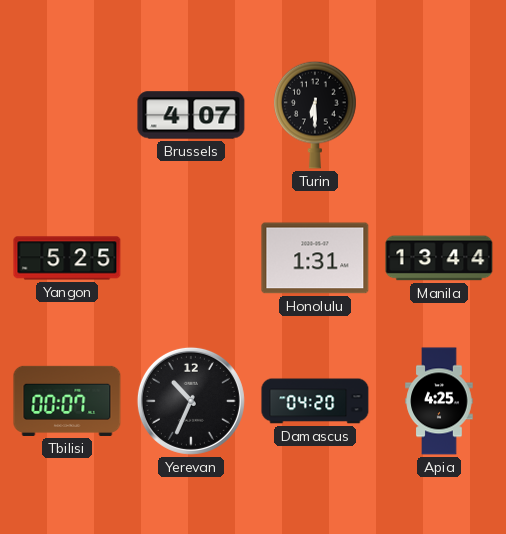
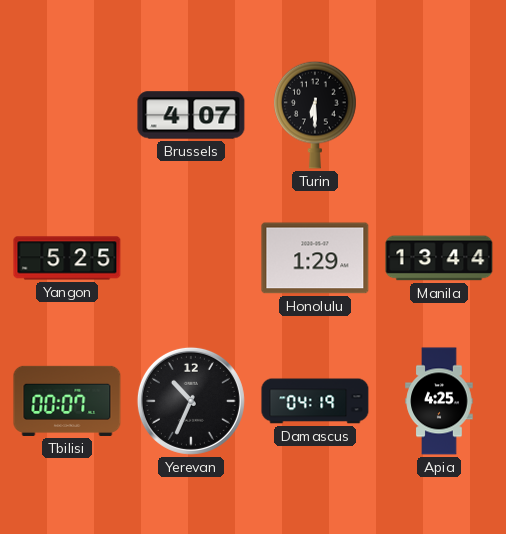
Honolulu: 1:31 -> 1:29
Damascus: 04:20 -> 04:19
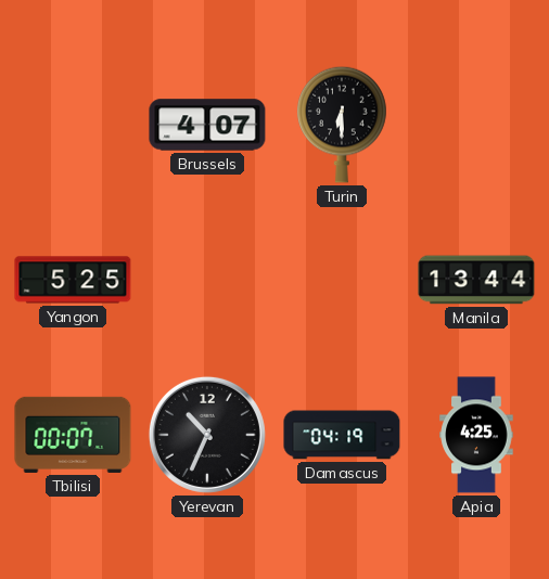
Honolulu: 1:29 -> none
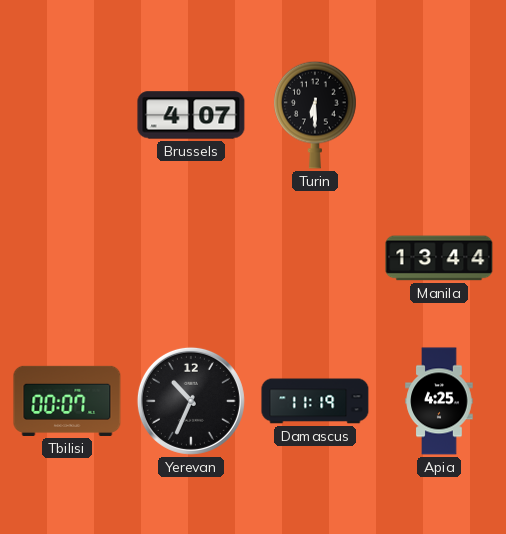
Yangon: 5:25 -> none
Damascus: 04:19 -> 11:19
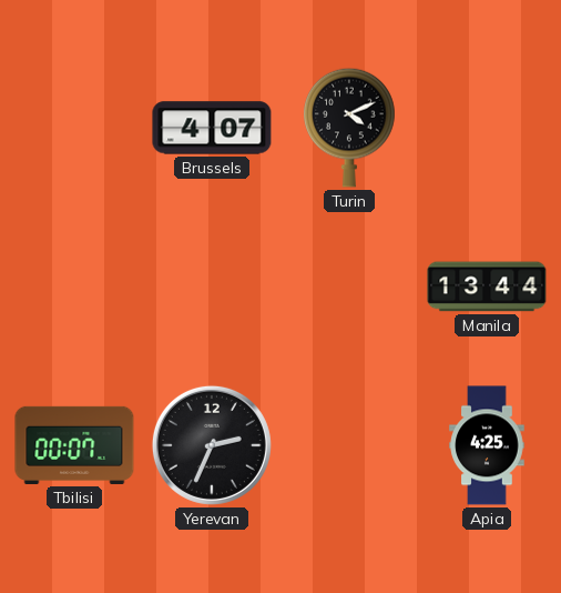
Turin: 6:30 -> 4:11
Yerevan: 10:34 -> 2:34
Damascus: 11:19 -> none
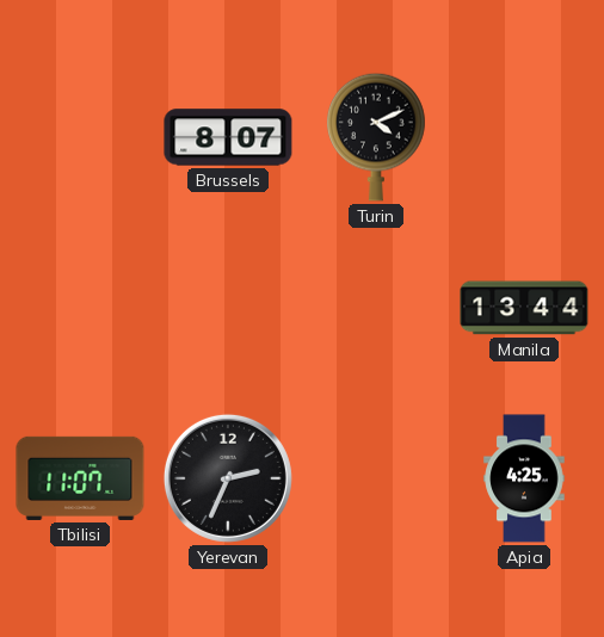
Brussels: 4:07 -> 8:07
Tbilisi: 00:07 -> 11:07
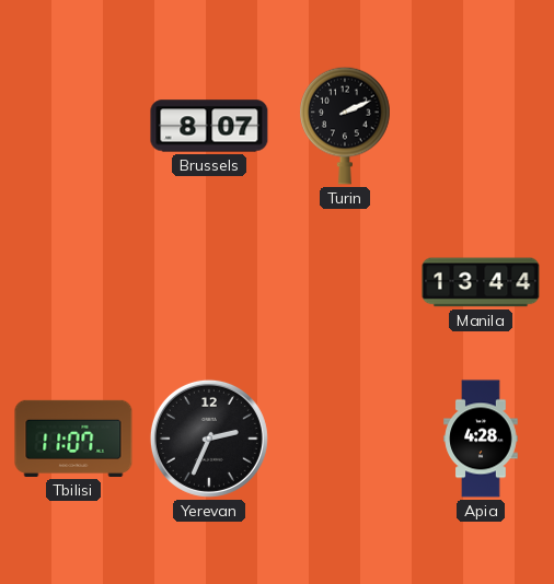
Turin: 4:11 -> 2:11
Apia: 4:25 -> 4:28
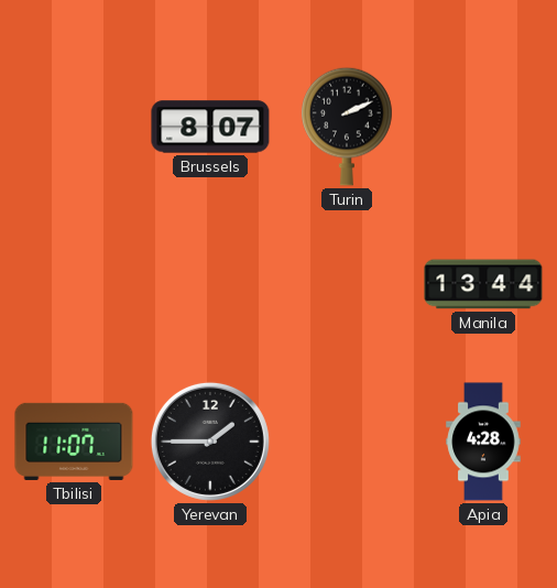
Yerevan: 2:34 -> 1:45
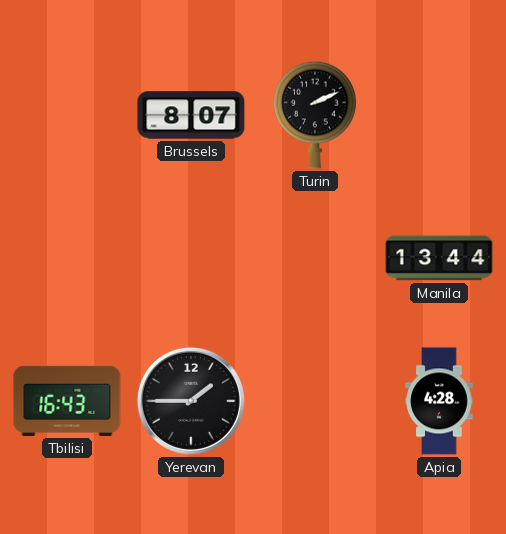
Tbilisi: 11:07 -> 16:43
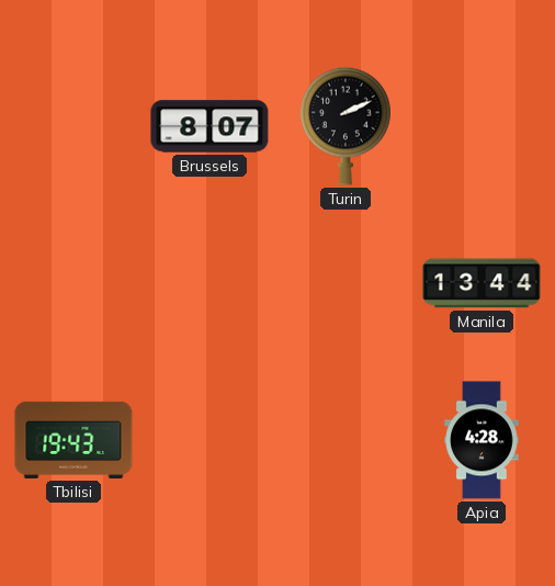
Tbilisi: 16:43 -> 19:43
Yerevan: 1:45 -> none
